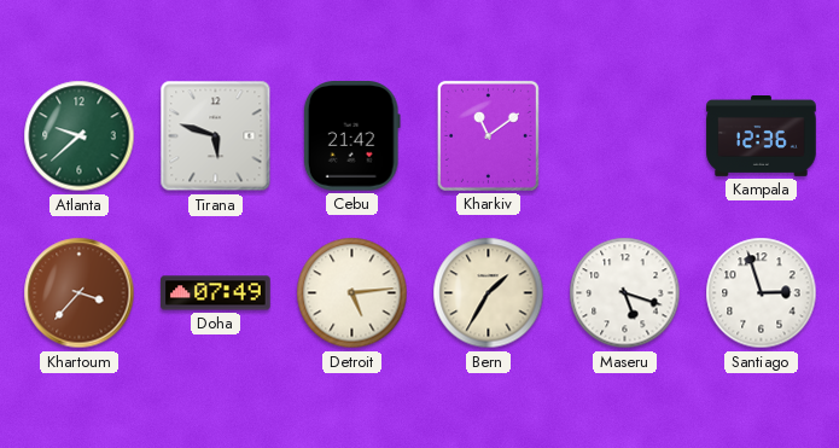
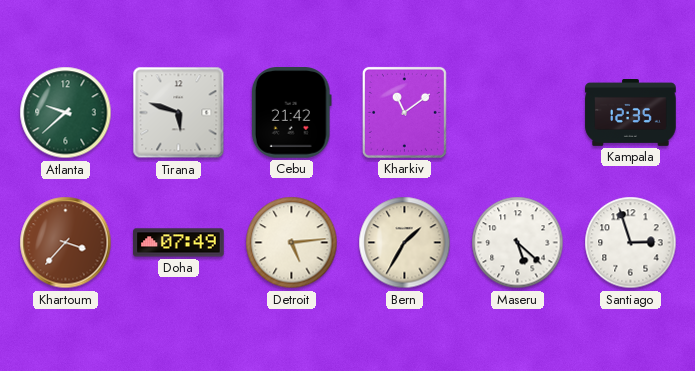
Kampala: 12:36 -> 12:35
Maseru: 5:18 -> 5:22
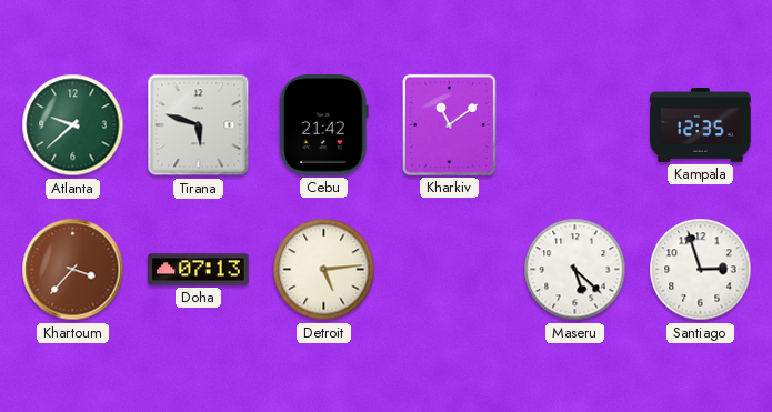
Doha: 07:49 -> 07:13
Bern: 1:35 -> none
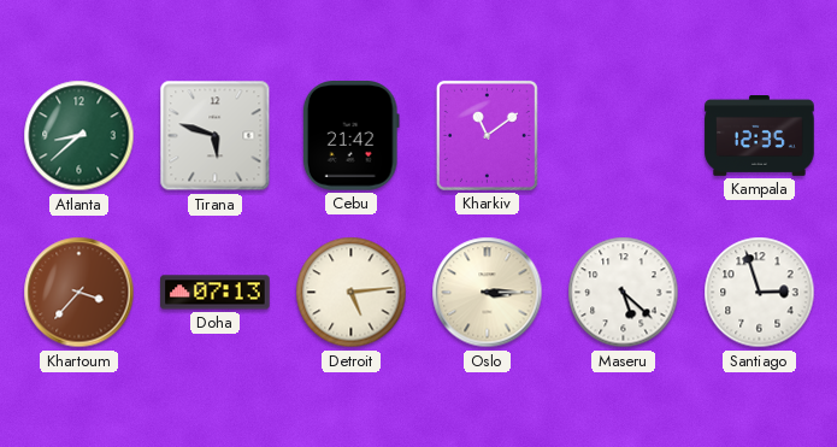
Atlanta: 9:38 -> 8:38
Oslo: none -> 3:15
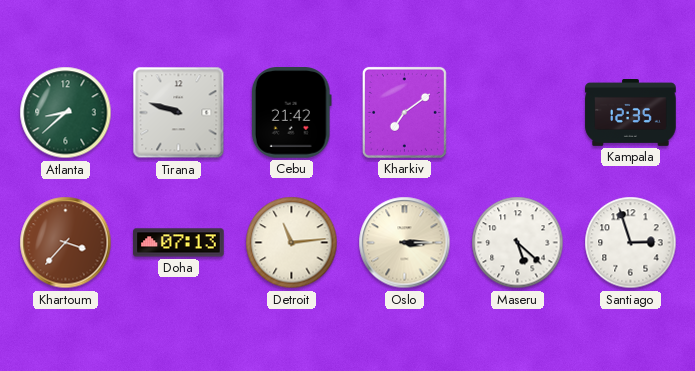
Tirana: 5:48 -> 9:48
Kharkiv: 11:09 -> 7:09
Detroit: 5:14 -> 11:14
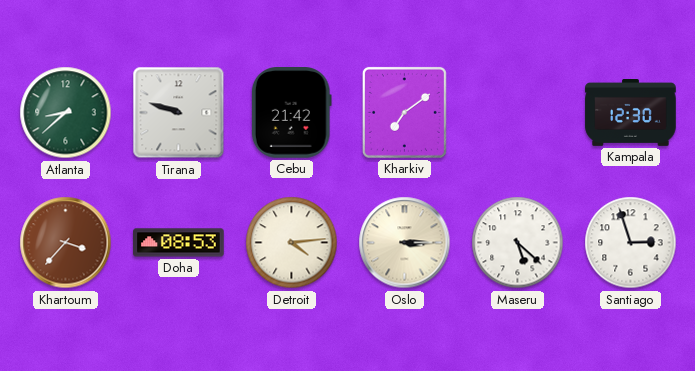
Kampala: 12:35 -> 12:30
Doha: 07:13 -> 08:53
Detroit: 11:14 -> 4:14
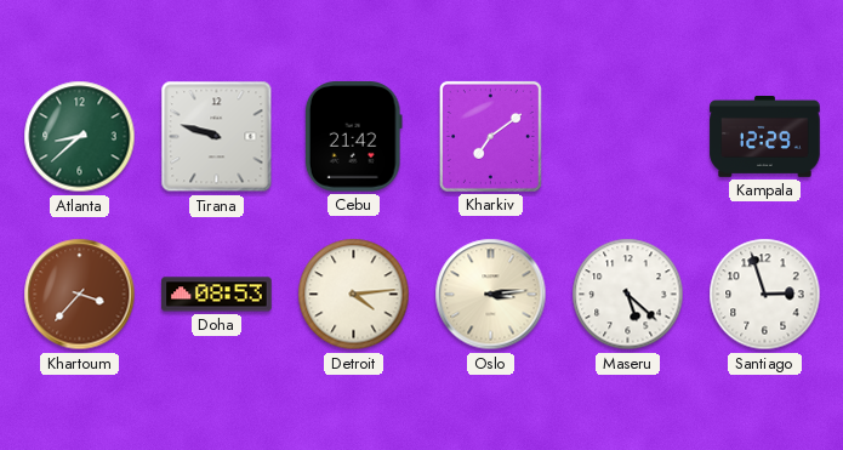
Kampala: 12:30 -> 12:29
Oslo: 3:15 -> 3:14
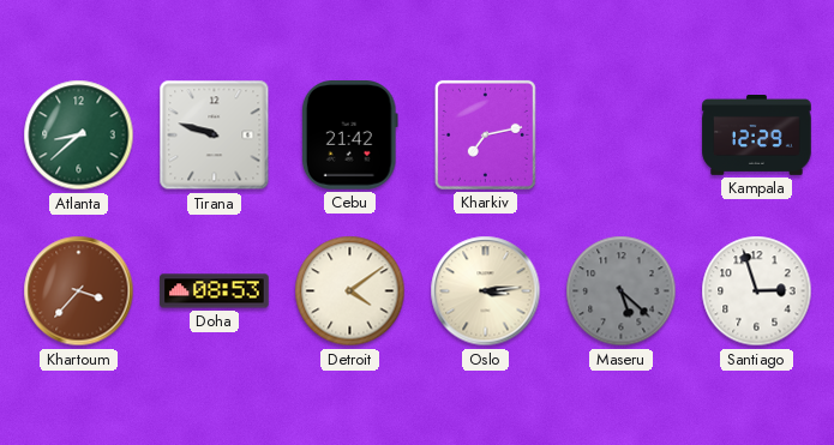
Kharkiv: 7:09 -> 7:13
Detroit: 4:14 -> 4:09
Maseru dial: white -> grey
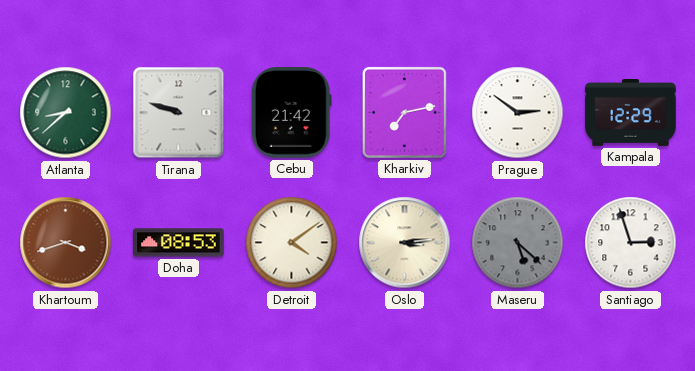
Prague: none -> 2:51
Khartoum: 3:37 -> 3:42
